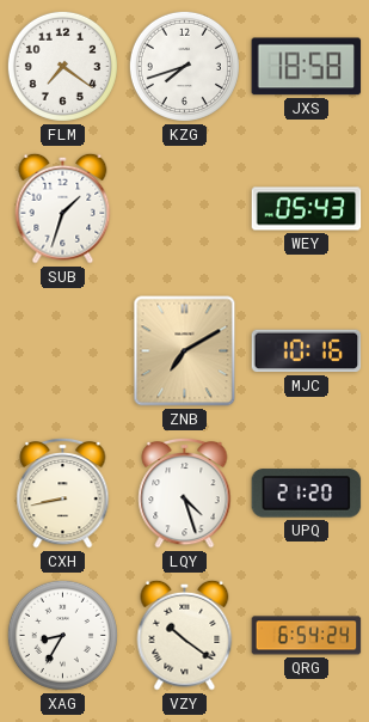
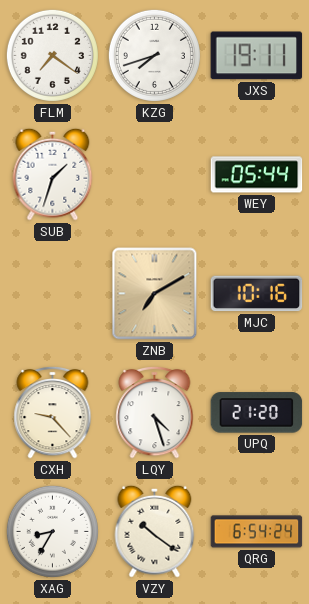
JXS: 18:58 -> 19:11
WEY: 05:43 -> 05:44
CXH: 8:43 -> 9:23
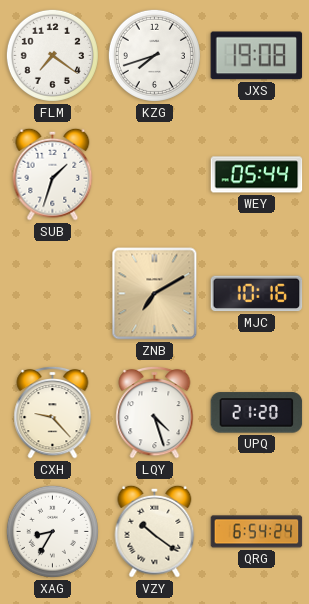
JXS: 19:11 -> 19:08
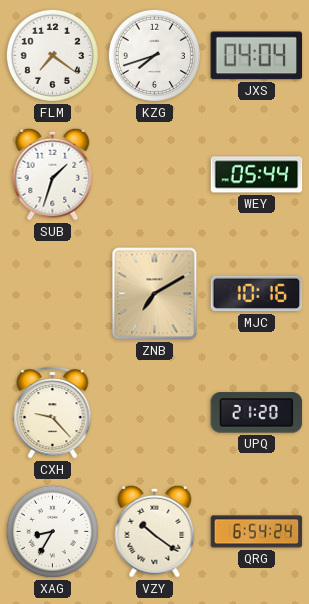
JXS: 19:08 -> 04:04
LQY: 4:27 -> none
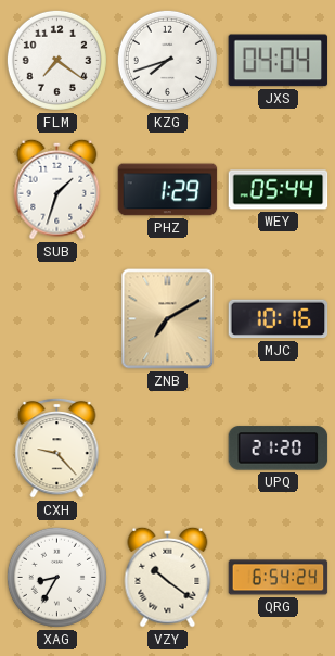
PHZ: none -> 1:29
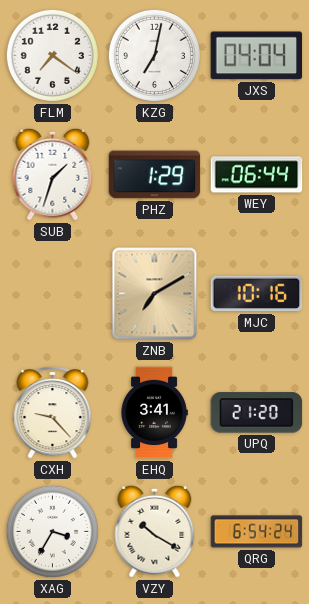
KZG: 7:42 -> 7:02
WEY: 05:44 -> 06:44
EHQ: none -> 3:41
XAG: 8:35 -> 3:35
VZY: 10:21 -> 10:20
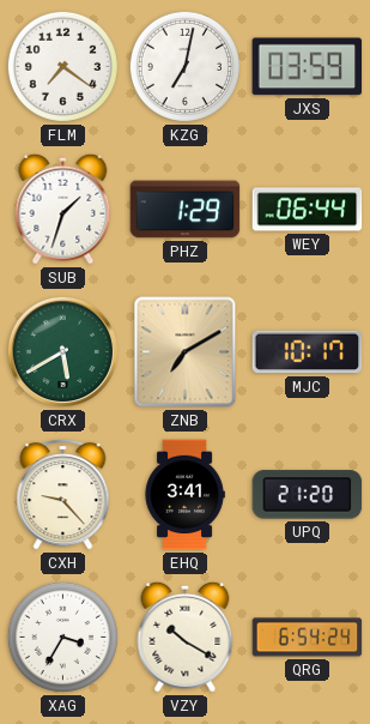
JXS: 04:04 -> 03:59
CRX: none -> 5:40
MJC: 10:16 -> 10:17
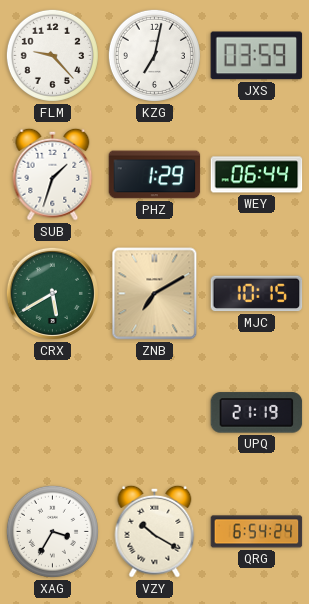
FLM: 7:21 -> 9:23
MJC: 10:17 -> 10:15
CXH: 9:23 -> none
EHQ: 3:41 -> none
UPQ: 21:20 -> 21:19
